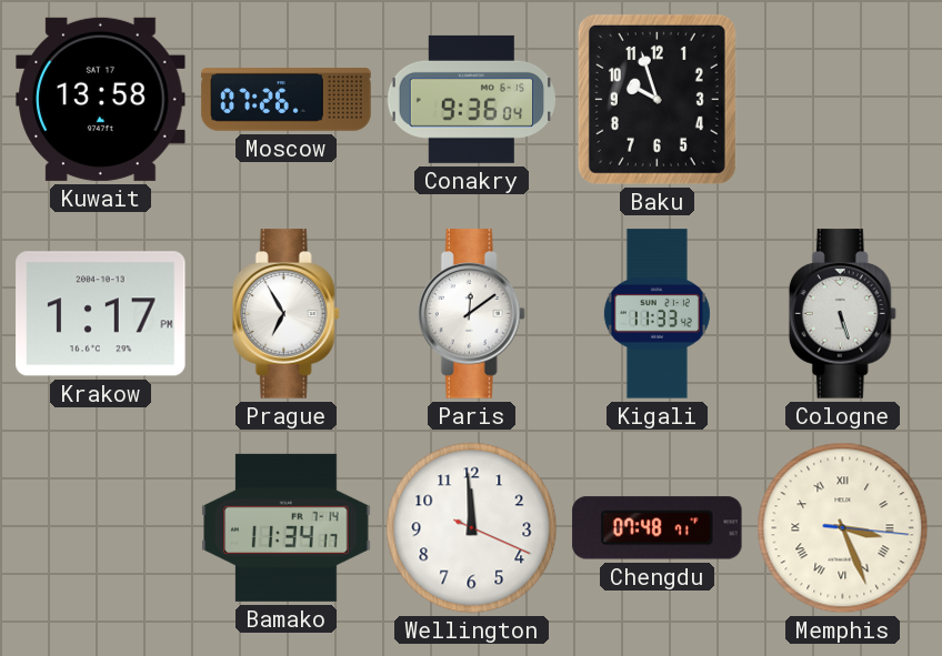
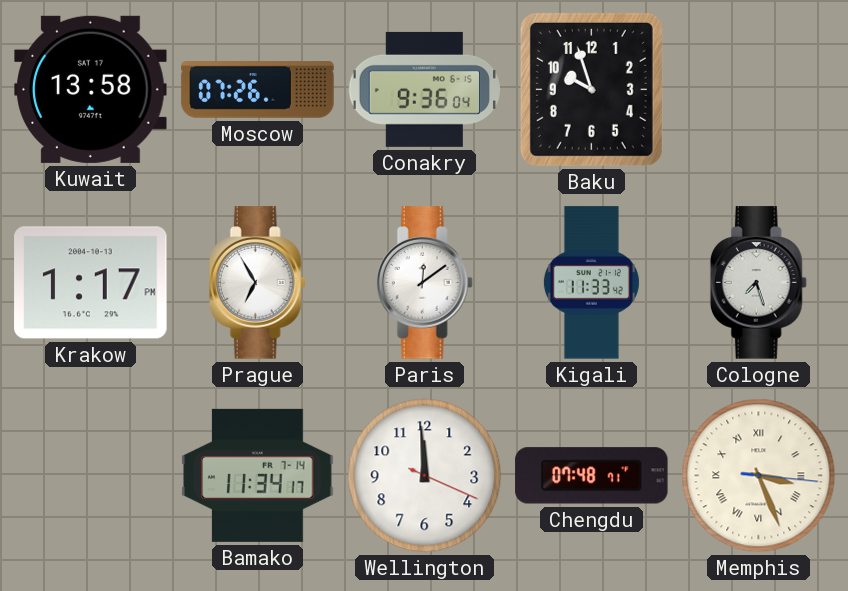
Cologne: 5:27 -> 7:27
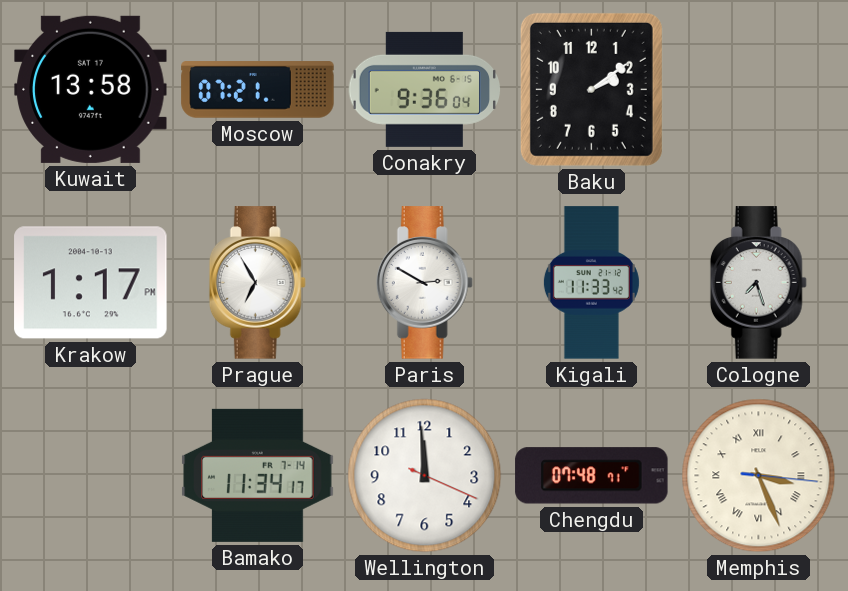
Moscow: 07:26 -> 07:21
Baku: 9:57 -> 2:09
Paris: 12:09 -> 2:50
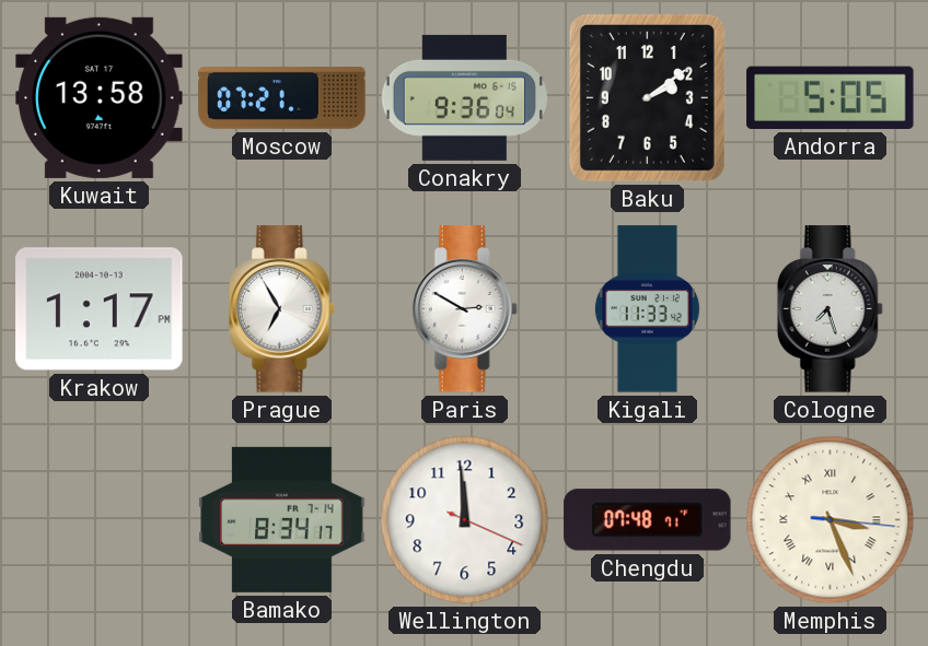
Andorra: none -> 5:05
Bamako: 11:34 -> 8:34
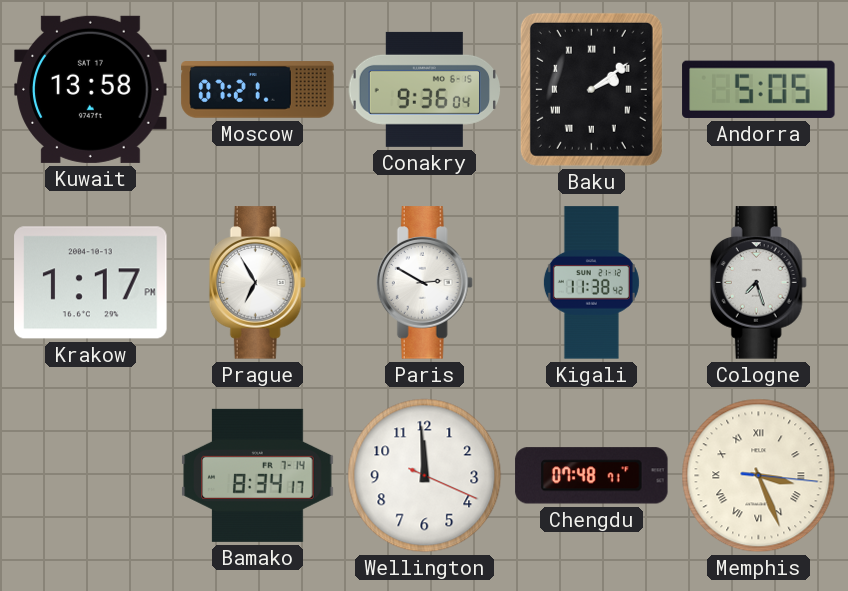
Baku numerals: Arabic -> Roman
Kigali: 11:33 -> 11:38
